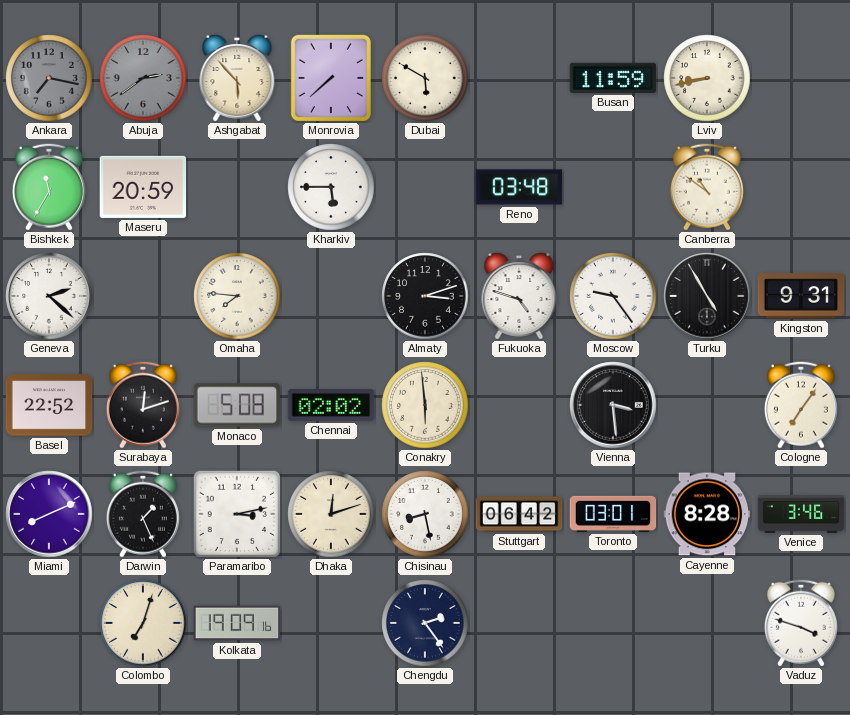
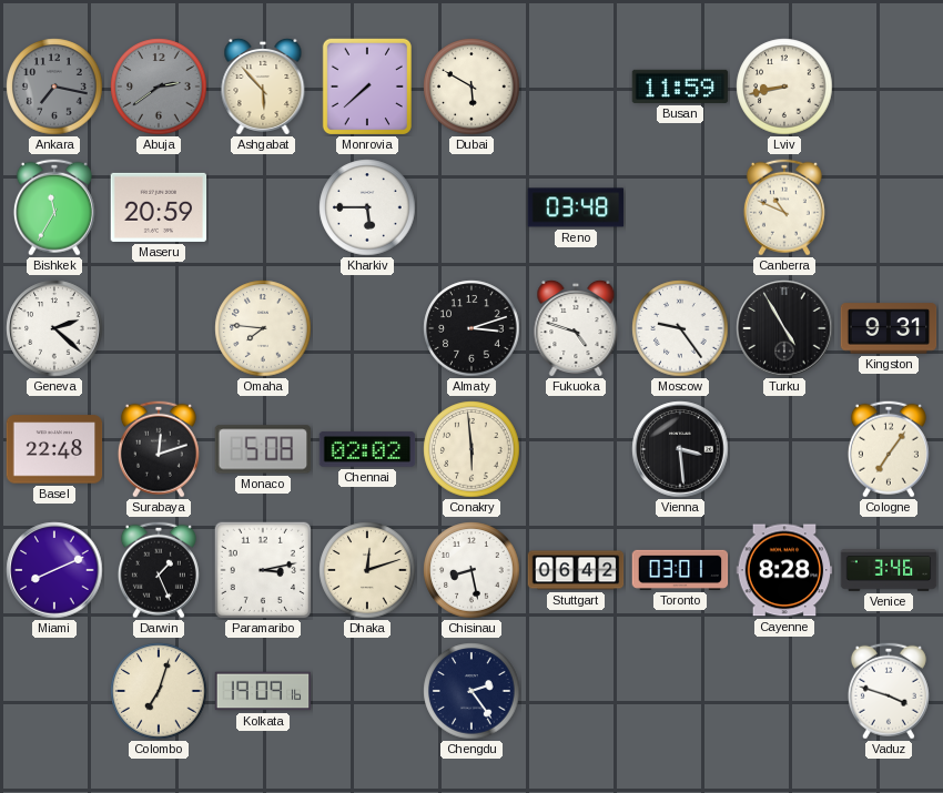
Canberra: 10:51 -> 10:49
Basel: 22:52 -> 22:48
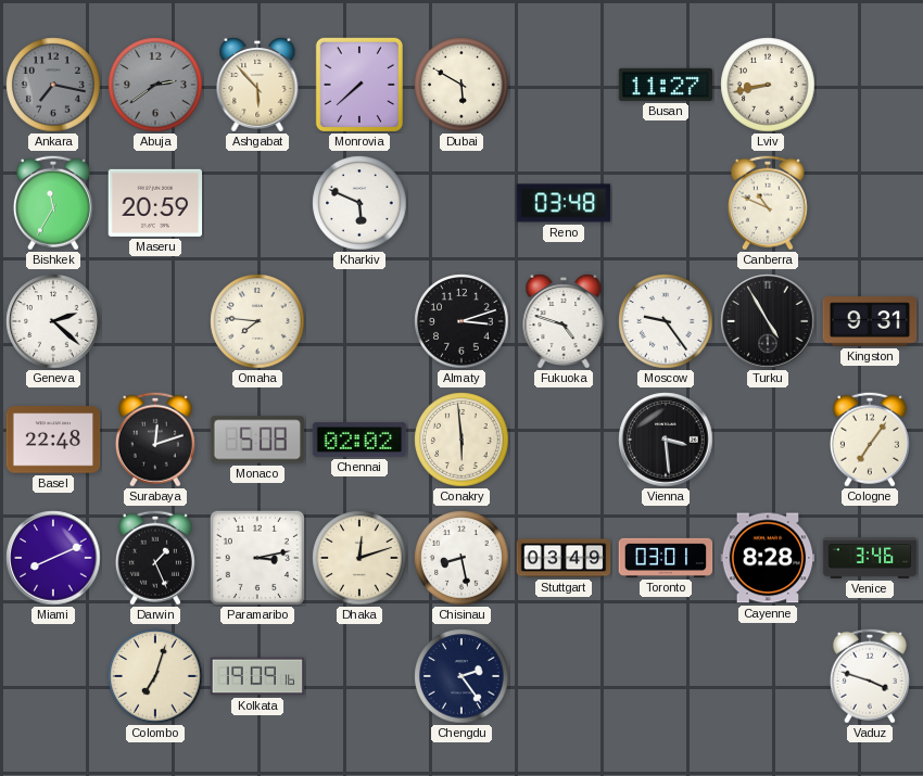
Busan: 11:59 -> 11:27
Kharkiv: 5:45 -> 5:49
Stuttgart: 06:42 -> 03:49
